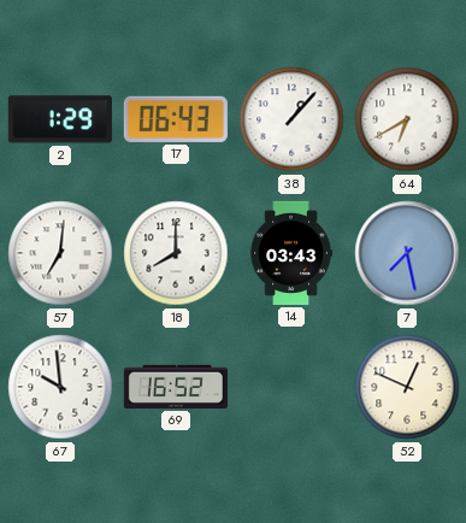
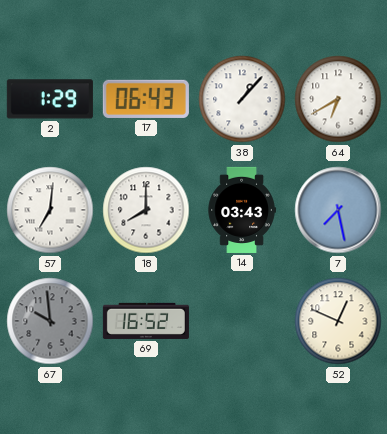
67 dial: white -> grey
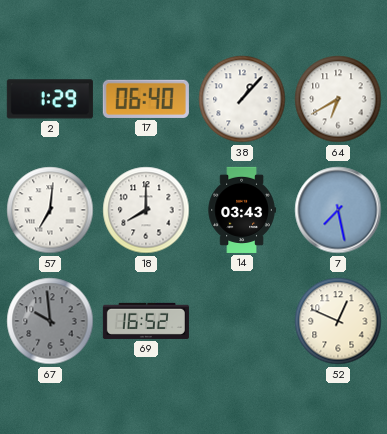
17: 06:43 -> 06:40
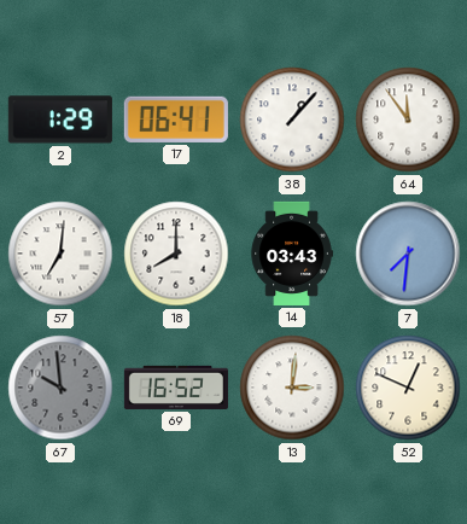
17: 06:40 -> 06:41
64: 6:40 -> 11:54
7: 7:28 -> 7:31
13: none -> 3:01
